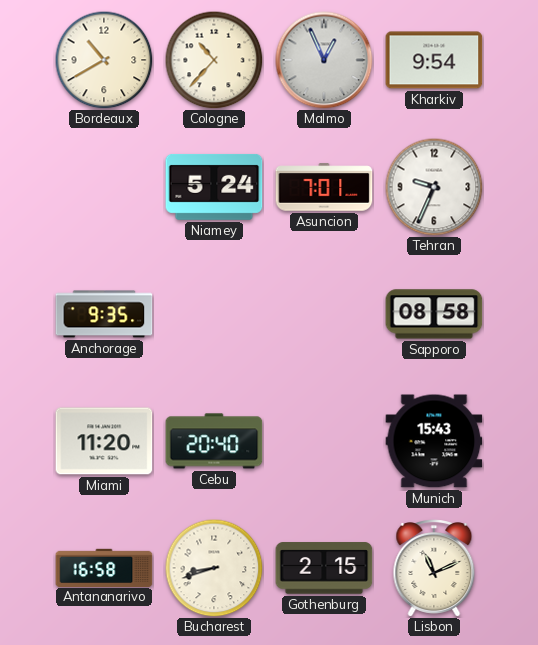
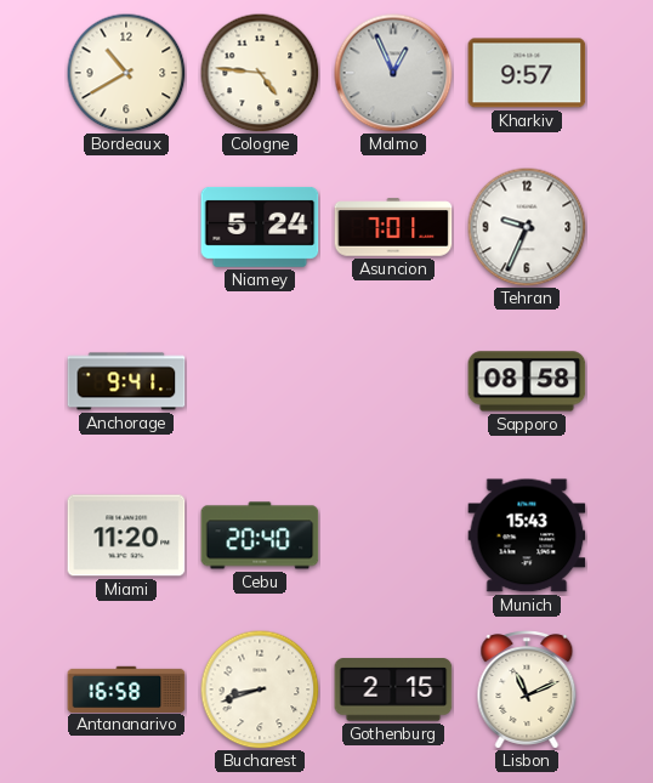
Cologne: 10:37 -> 4:46
Kharkiv: 9:54 -> 9:57
Anchorage: 9:35 -> 9:41
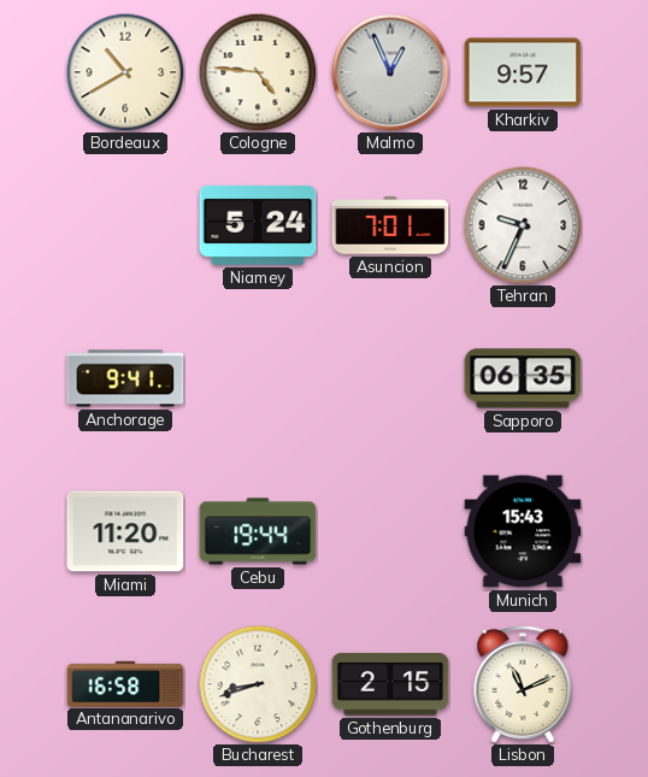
Sapporo: 08:58 -> 06:35
Cebu: 20:40 -> 19:44
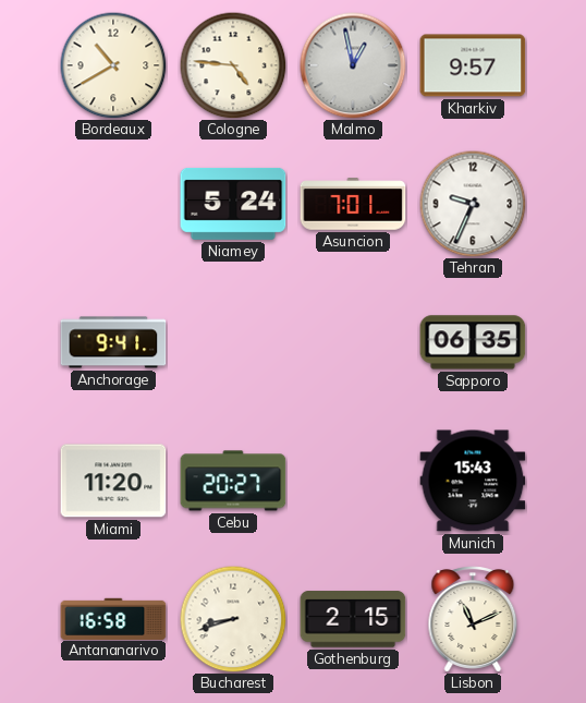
Malmo: 12:56 -> 12:58
Cebu: 19:44 -> 20:27
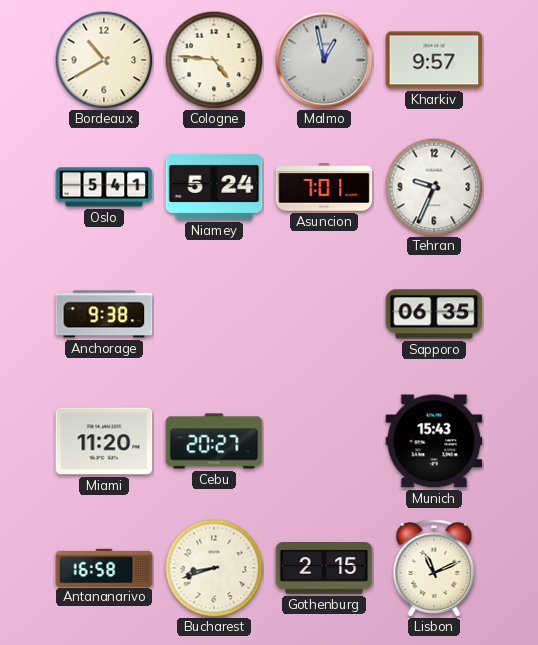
Oslo: none -> 5:41
Anchorage: 9:41 -> 9:38
